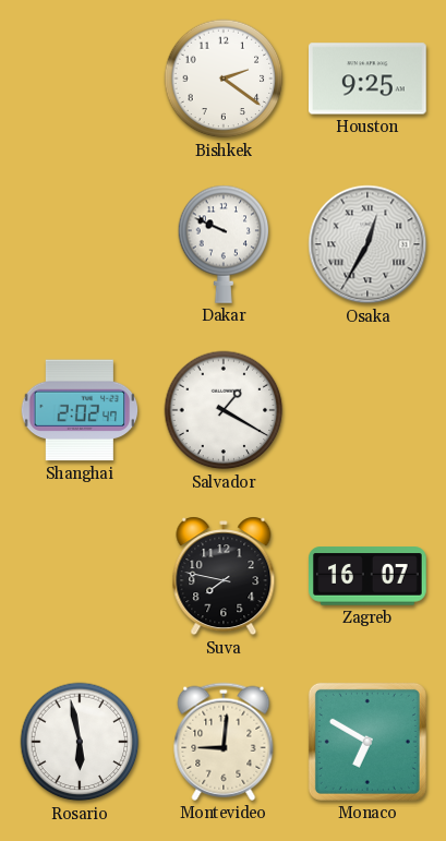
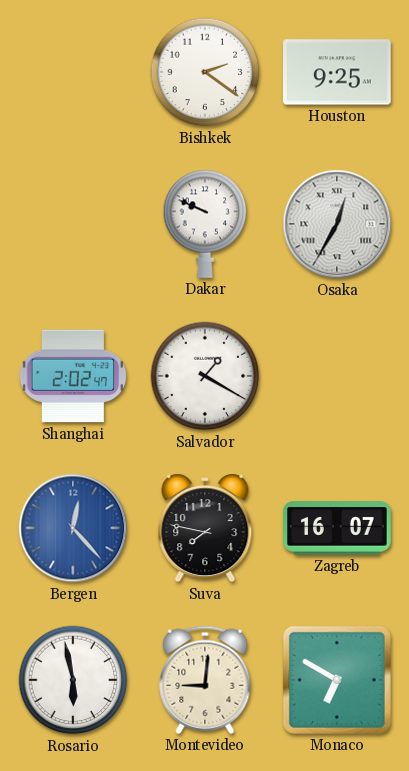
Bergen: none -> 12:23
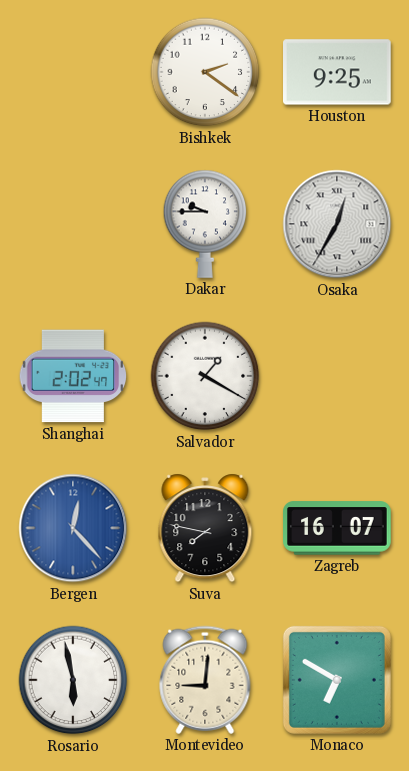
Dakar: 9:49 -> 9:45
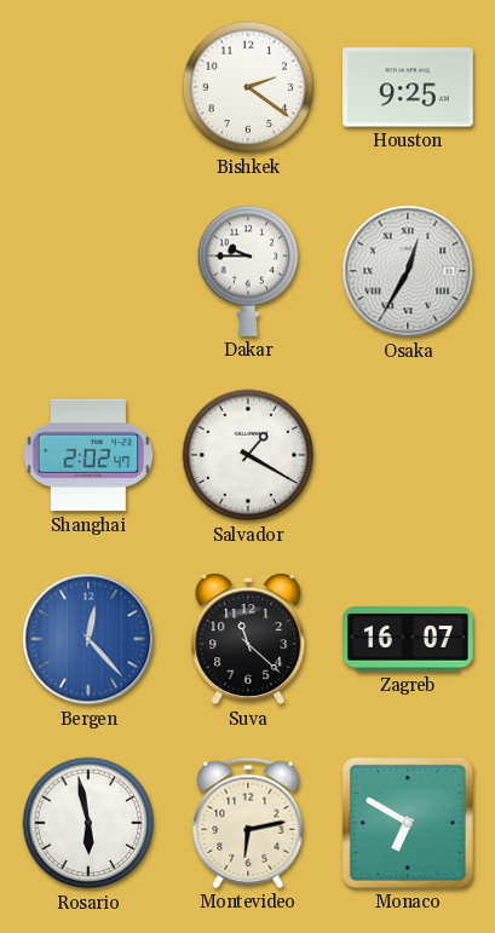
Suva: 7:47 -> 11:22
Montevideo: 9:01 -> 6:13
